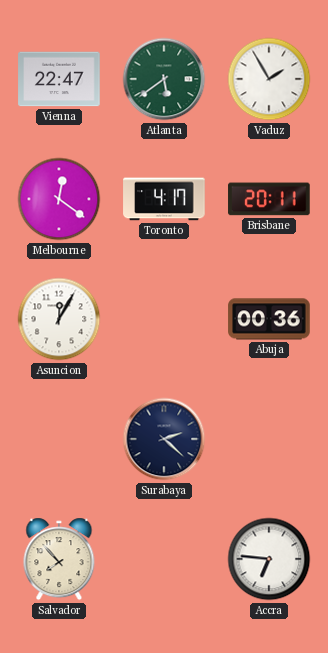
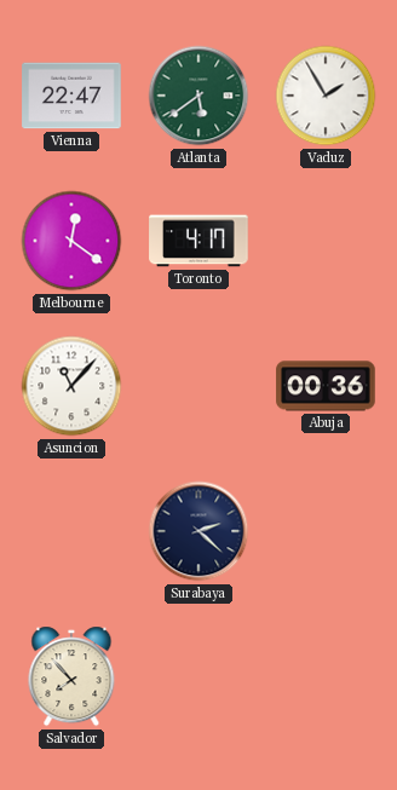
Brisbane: 20:11 -> none
Asuncion: 12:05 -> 11:07
Accra: 6:46 -> none
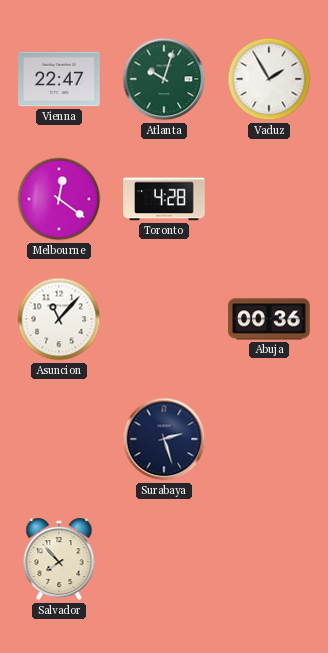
Atlanta: 5:39 -> 10:03
Toronto: 4:17 -> 4:28
Surabaya: 2:22 -> 2:27
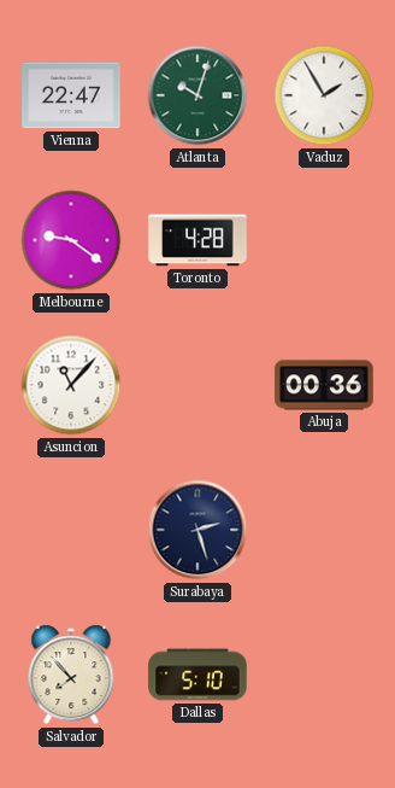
Melbourne: 12:21 -> 9:21
Dallas: none -> 5:10
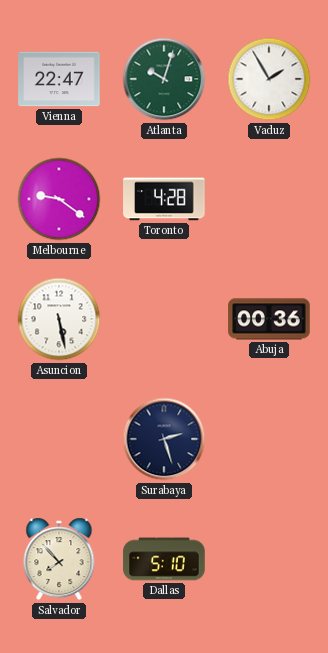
Asuncion: 11:07 -> 5:28
